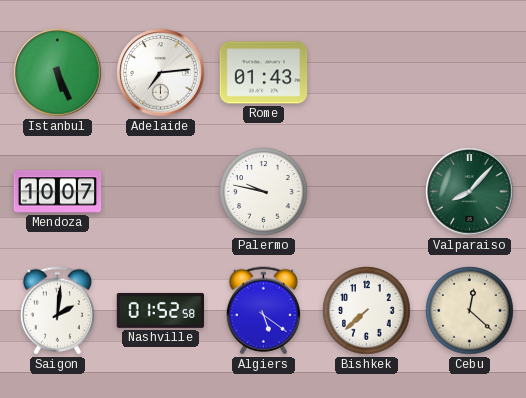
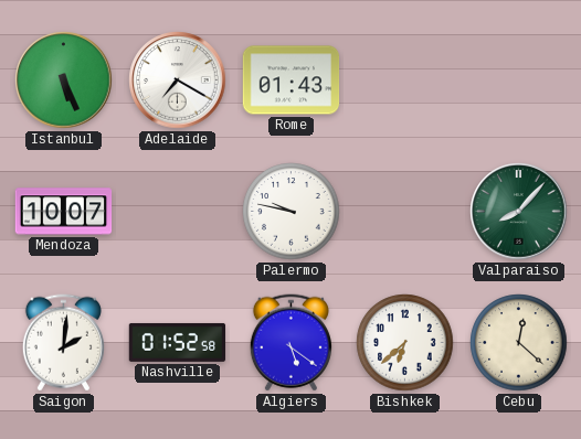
Adelaide: 7:14 -> 7:20
Bishkek: 7:38 -> 6:38
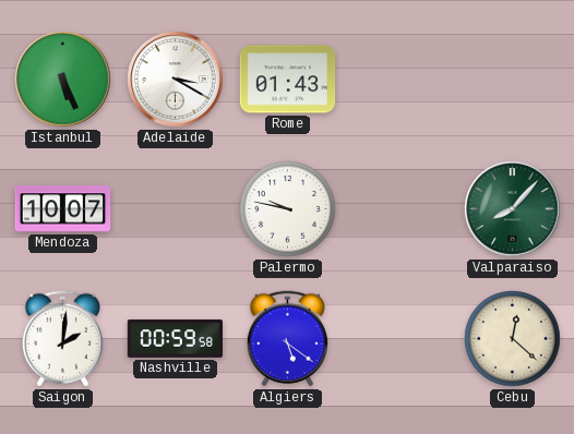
Adelaide: 7:20 -> 3:20
Nashville: 01:52 -> 00:59
Bishkek: 6:38 -> none
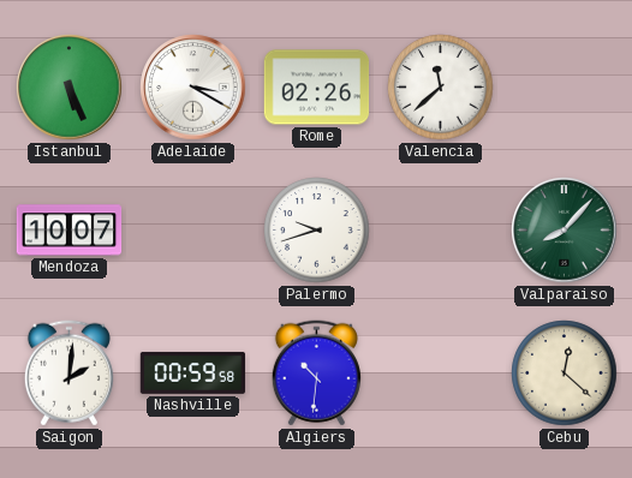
Rome: 01:43 -> 02:26
Valencia: none -> 11:38
Palermo: 9:47 -> 9:42
Algiers: 5:21 -> 10:31
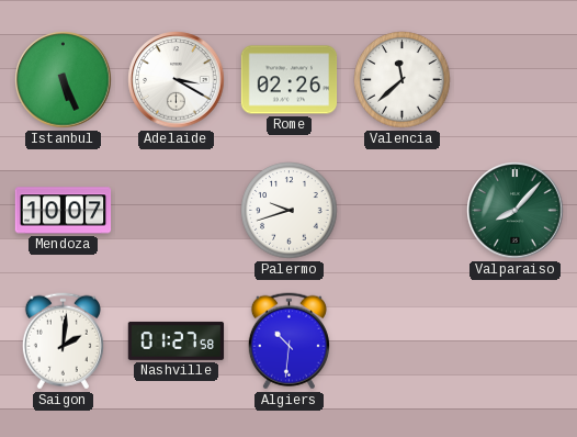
Nashville: 00:59 -> 01:27
Cebu: 12:22 -> none
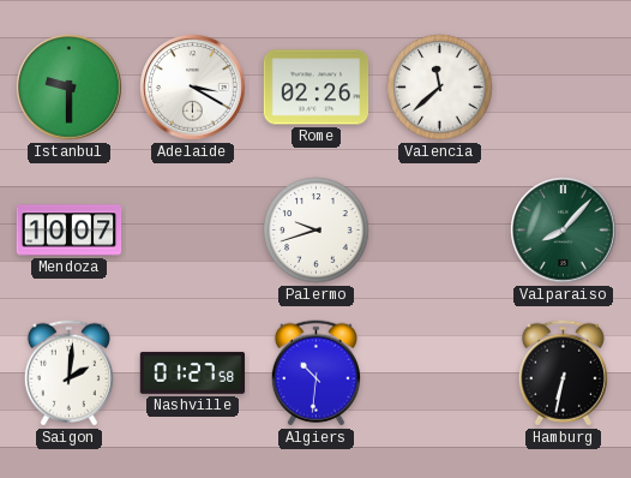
Istanbul: 5:26 -> 9:30
Hamburg: none -> 6:32
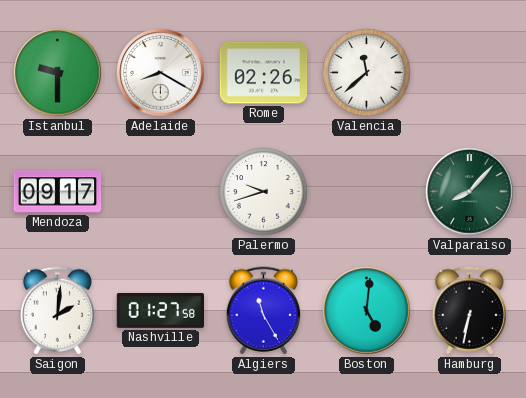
Adelaide: 3:20 -> 8:20
Mendoza: 10:07 -> 09:17
Algiers: 10:31 -> 11:25
Boston: none -> 5:01
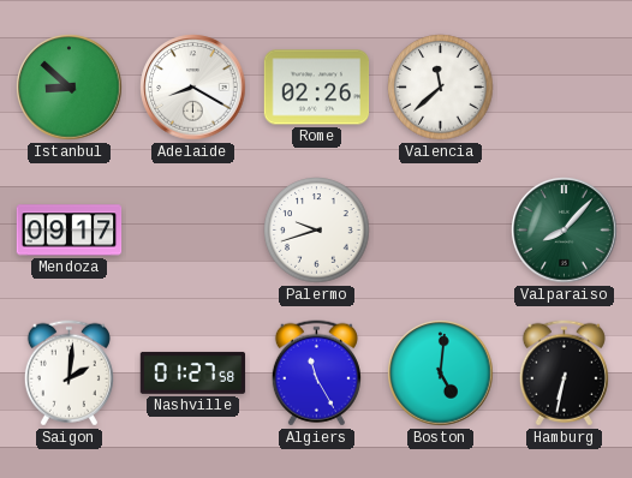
Istanbul: 9:30 -> 8:52
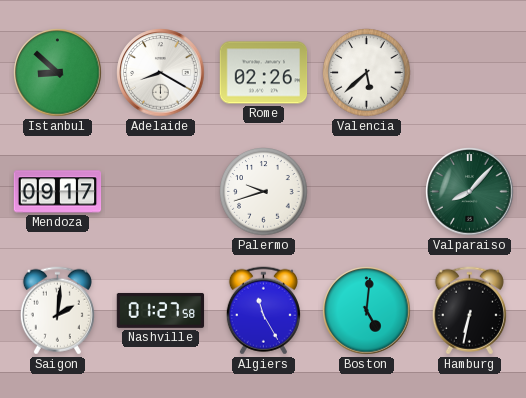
Valencia: 11:38 -> 5:38
